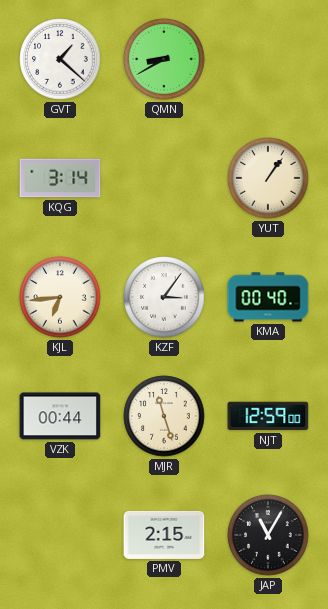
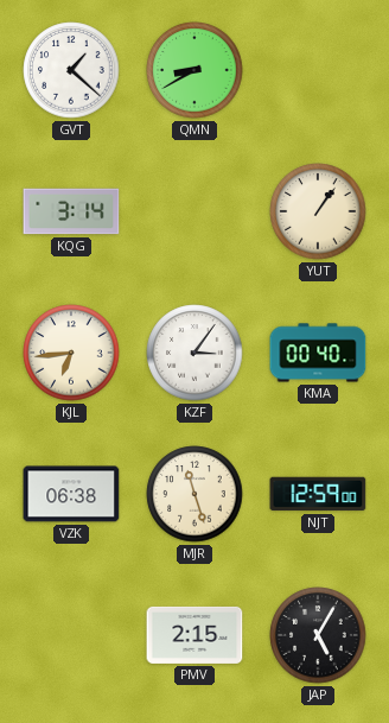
VZK: 00:44 -> 06:38
JAP: 11:05 -> 5:05
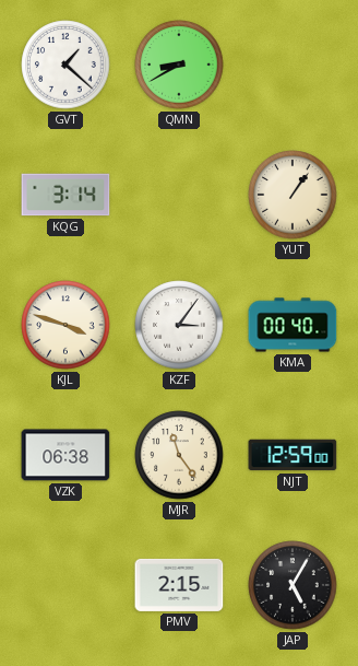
KJL: 6:44 -> 3:48
MJR: 11:27 -> 11:24
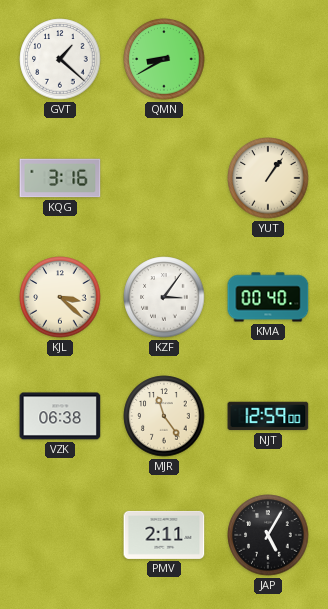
KQG: 3:14 -> 3:16
KJL: 3:48 -> 3:22
PMV: 2:15 -> 2:11
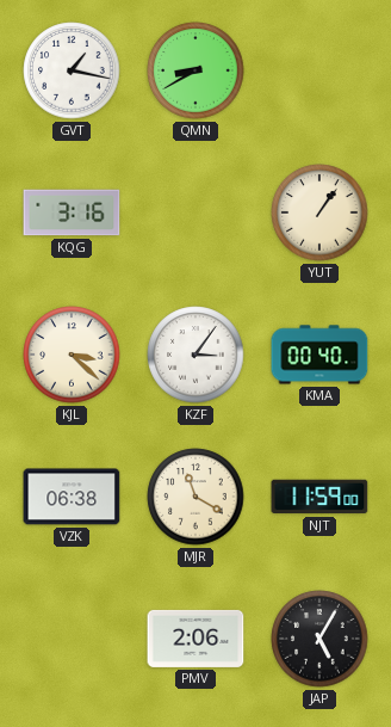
GVT: 1:22 -> 1:17
MJR: 11:24 -> 11:20
NJT: 12:59 -> 11:59
PMV: 2:11 -> 2:06
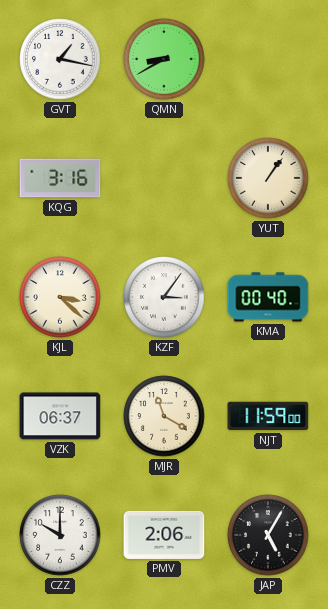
VZK: 06:38 -> 06:37
CZZ: none -> 10:00
